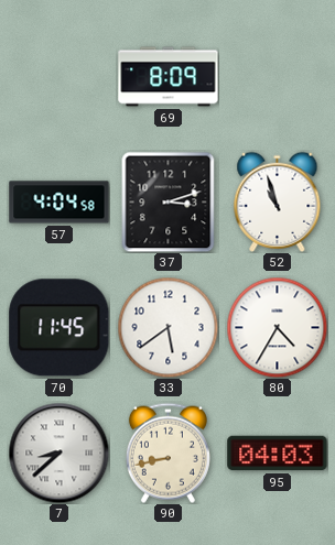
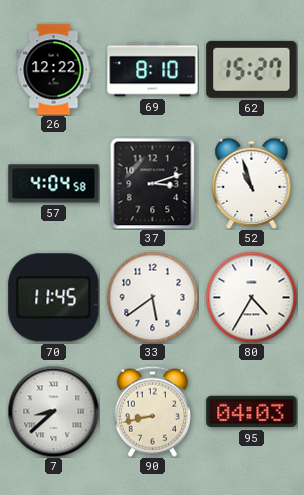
26: none -> 12:22
69: 8:09 -> 8:10
62: none -> 15:27
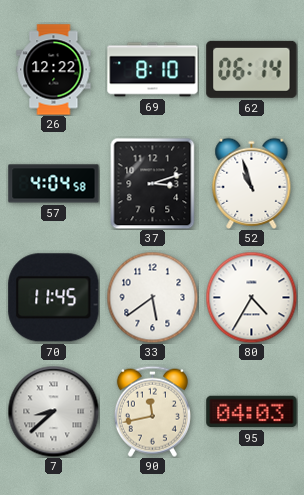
62: 15:27 -> 06:14
90: 8:43 -> 11:43
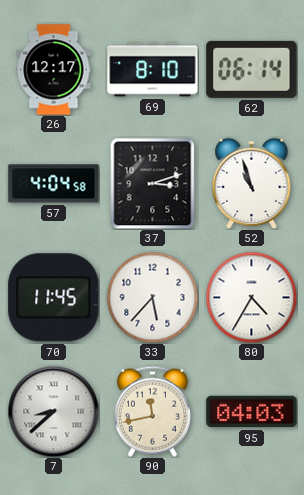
26: 12:22 -> 12:17
33: 5:39 -> 5:37
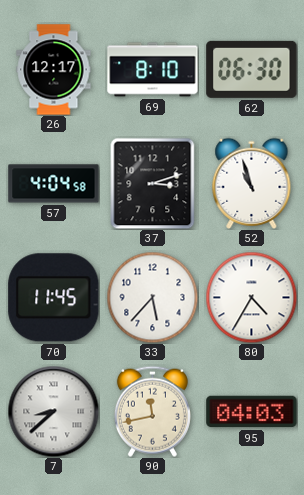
62: 06:14 -> 06:30
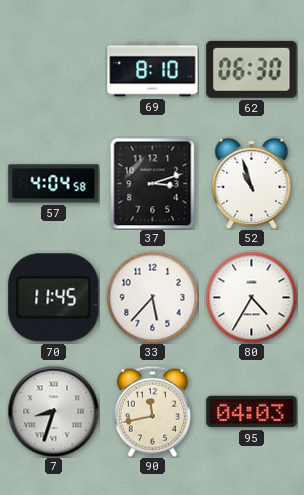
26: 12:17 -> none
7: 8:38 -> 8:33
